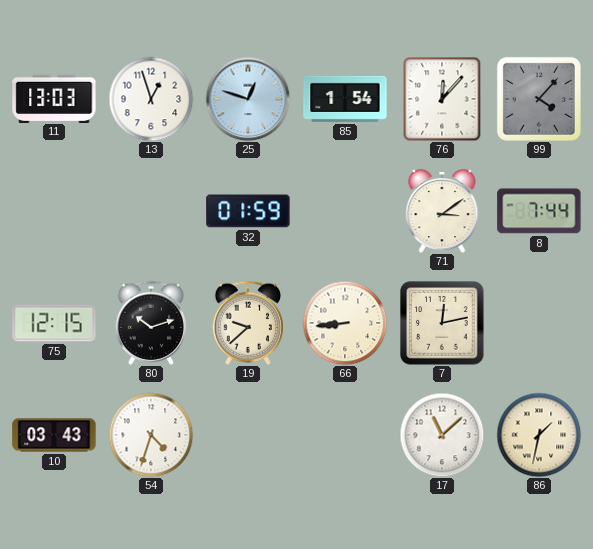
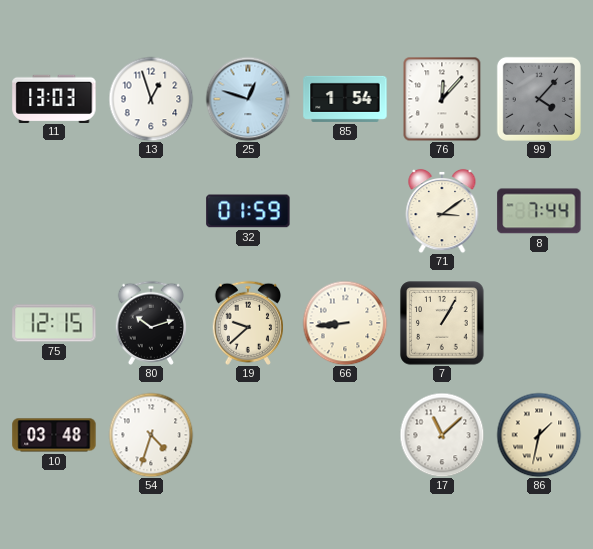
7: 12:13 -> 1:05
10: 03:43 -> 03:48
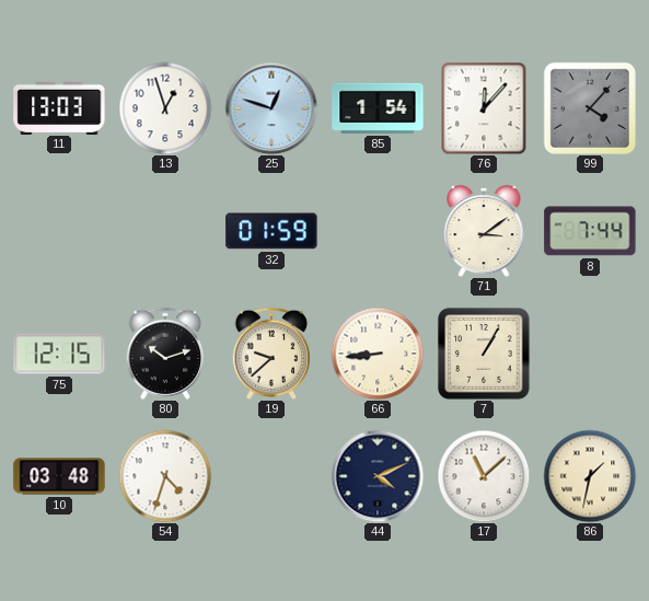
44: none -> 4:11
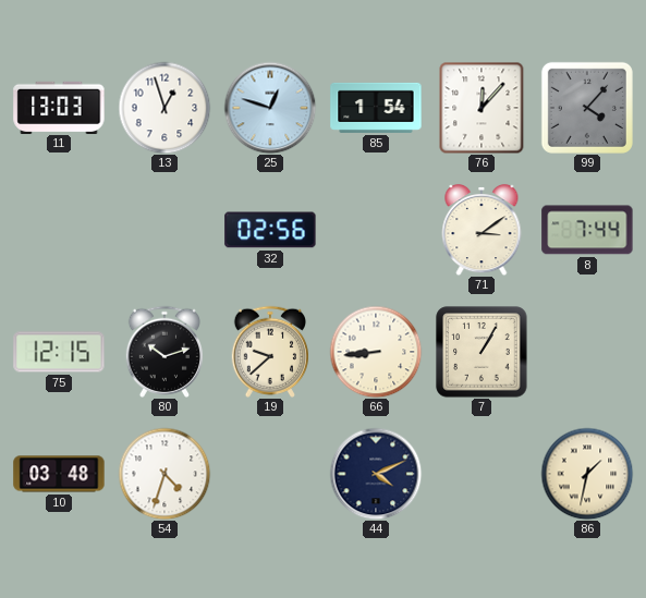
32: 01:59 -> 02:56
17: 11:08 -> none
